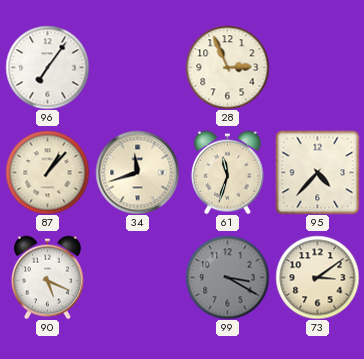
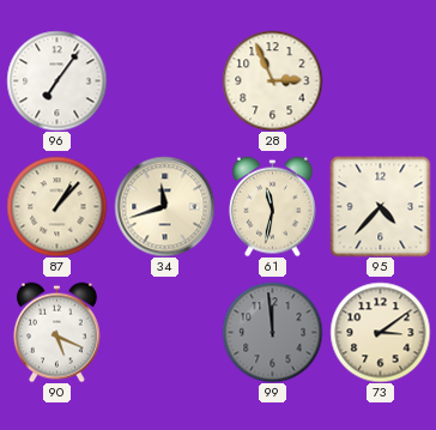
61: 11:33 -> 11:32
99: 3:20 -> 11:59
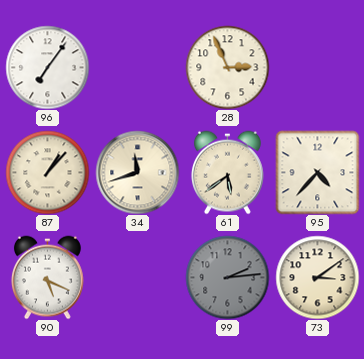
61: 11:32 -> 5:39
99: 11:59 -> 2:14
